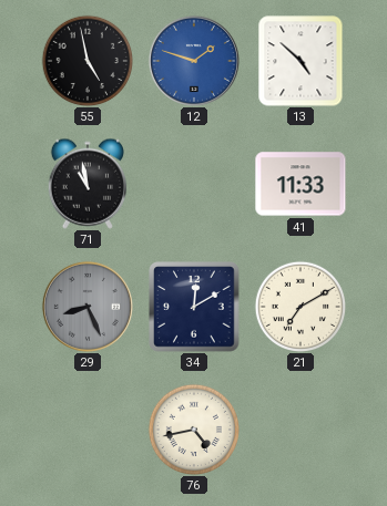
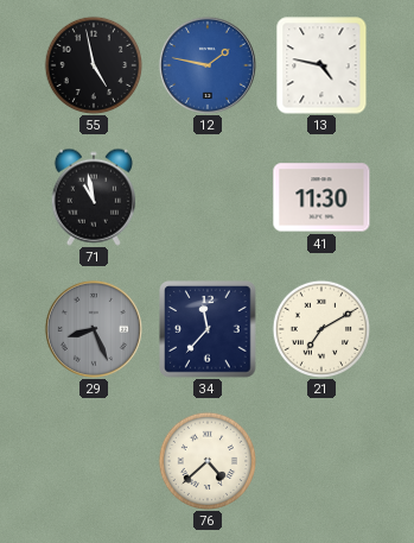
12: 1:48 -> 1:47
13: 4:52 -> 4:47
41: 11:33 -> 11:30
34: 12:10 -> 11:37
76: 4:43 -> 4:38
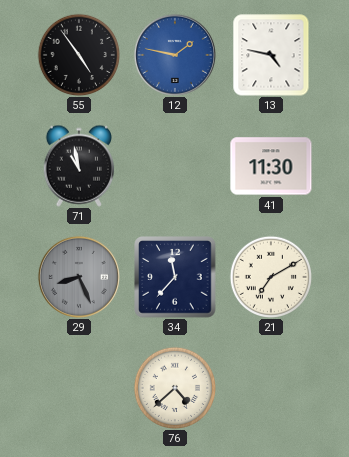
55: 4:58 -> 4:54
